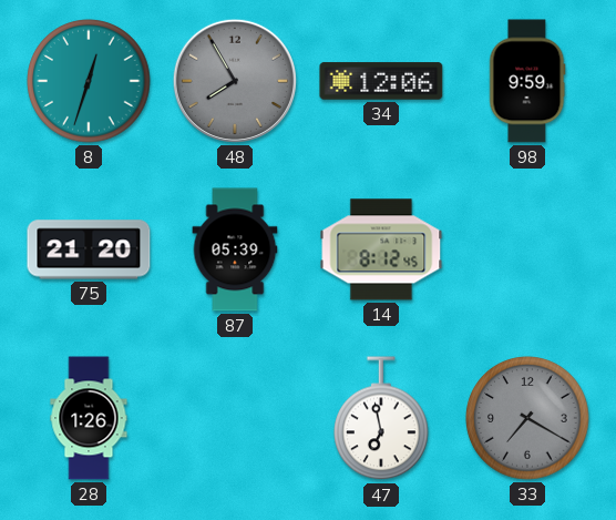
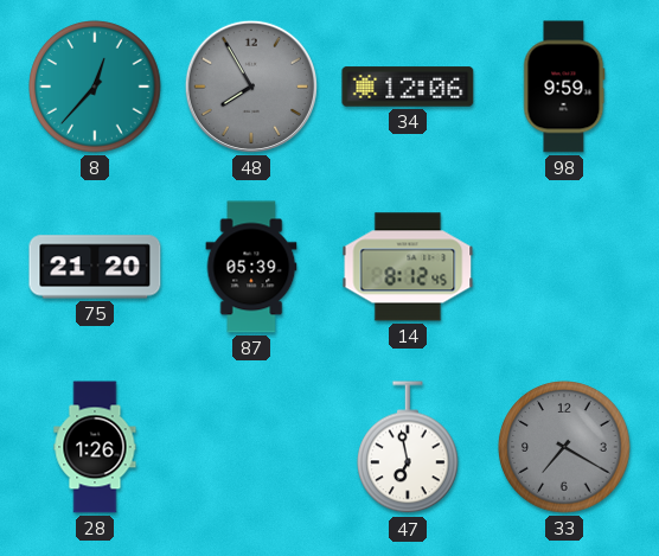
8: 12:33 -> 12:37
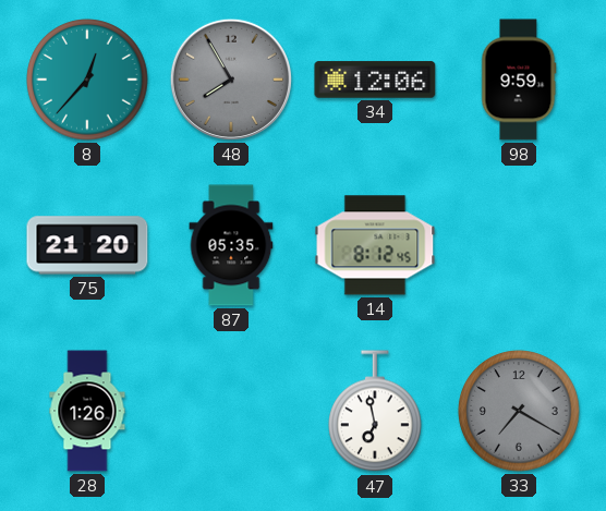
87: 05:39 -> 05:35
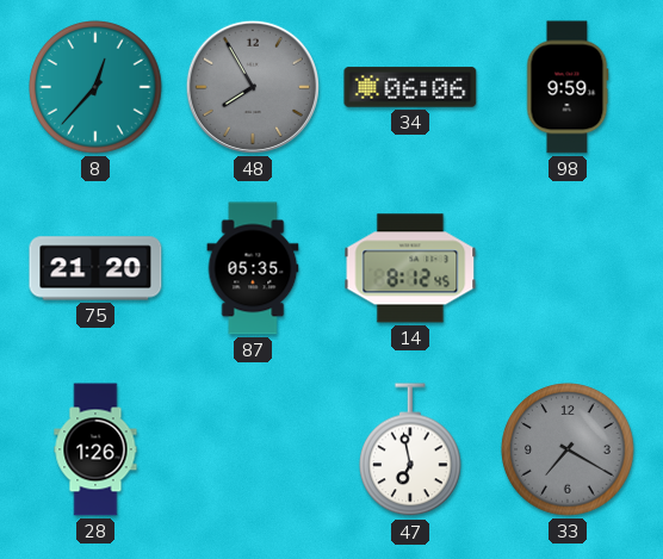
34: 12:06 -> 06:06
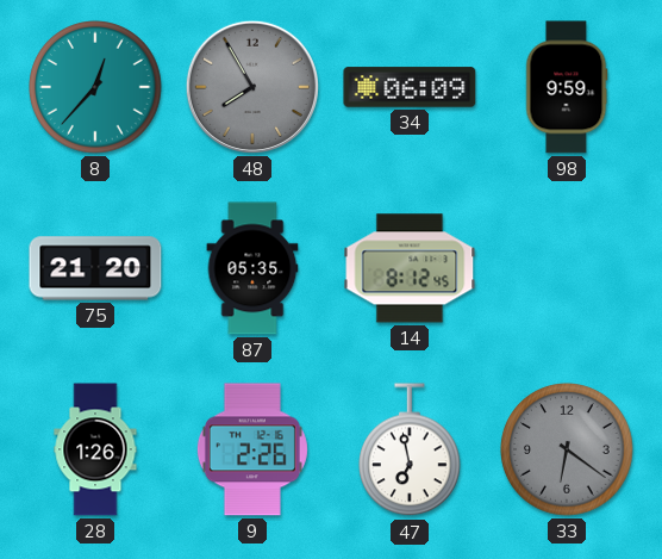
34: 06:06 -> 06:09
9: none -> 2:26
33: 7:20 -> 6:21
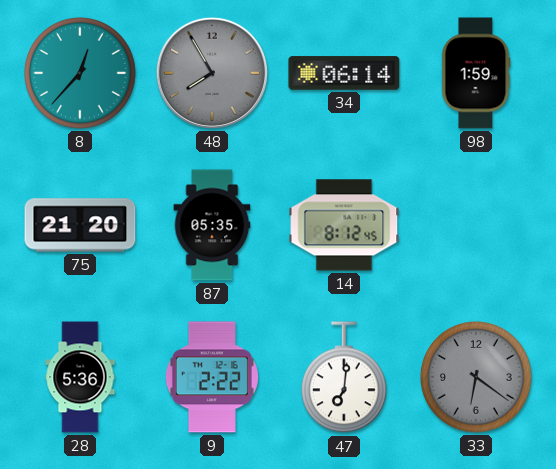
34: 06:09 -> 06:14
98: 9:59 -> 1:59
28: 1:26 -> 5:36
9: 2:26 -> 2:22
47: 6:58 -> 7:01
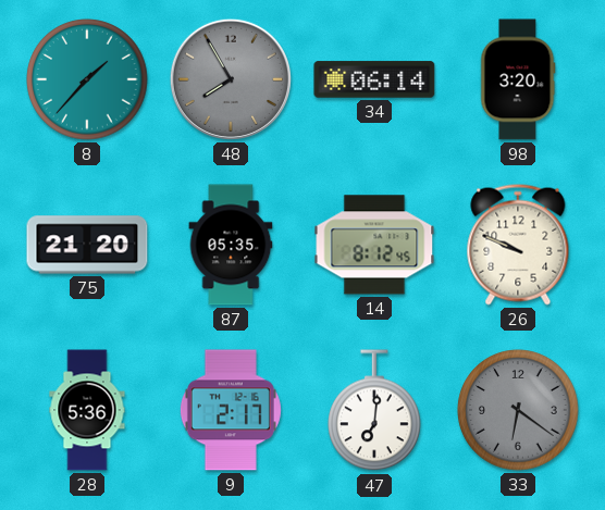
8: 12:37 -> 1:37
98: 1:59 -> 3:20
26: none -> 9:49
9: 2:22 -> 2:17
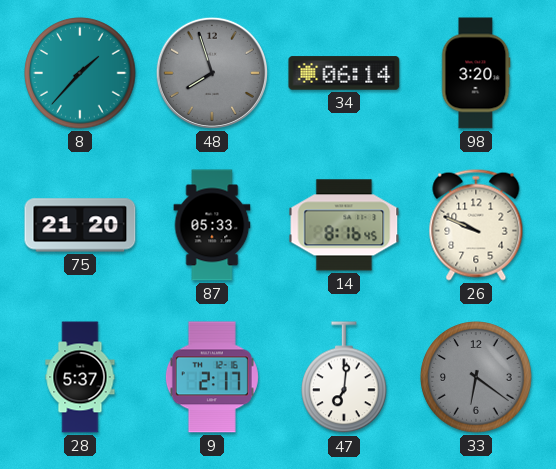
48: 7:55 -> 7:57
87: 05:35 -> 05:33
14: 8:12 -> 8:16
28: 5:36 -> 5:37
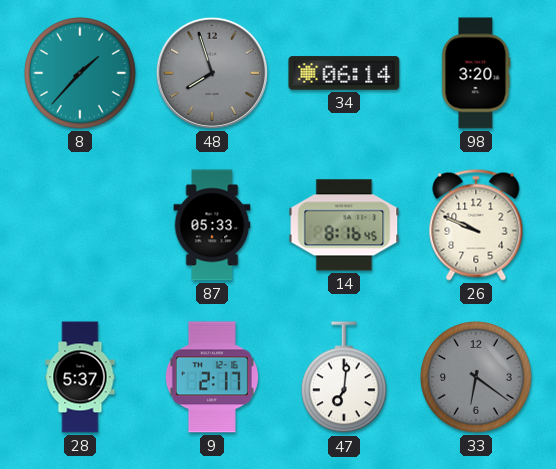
75: 21:20 -> none
